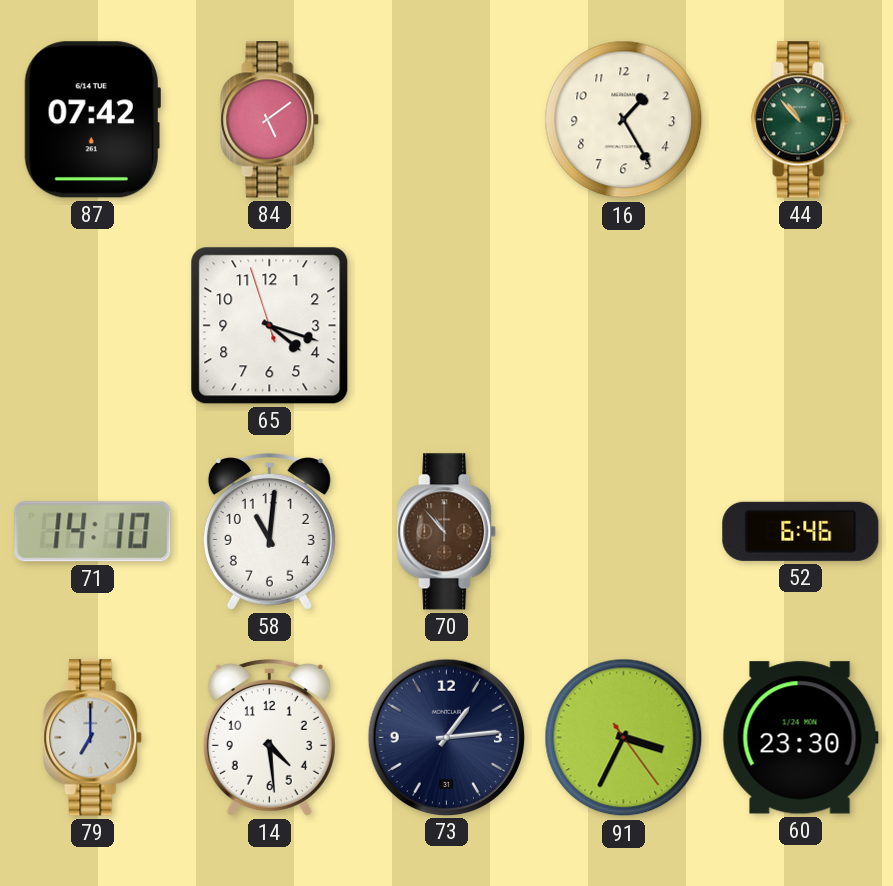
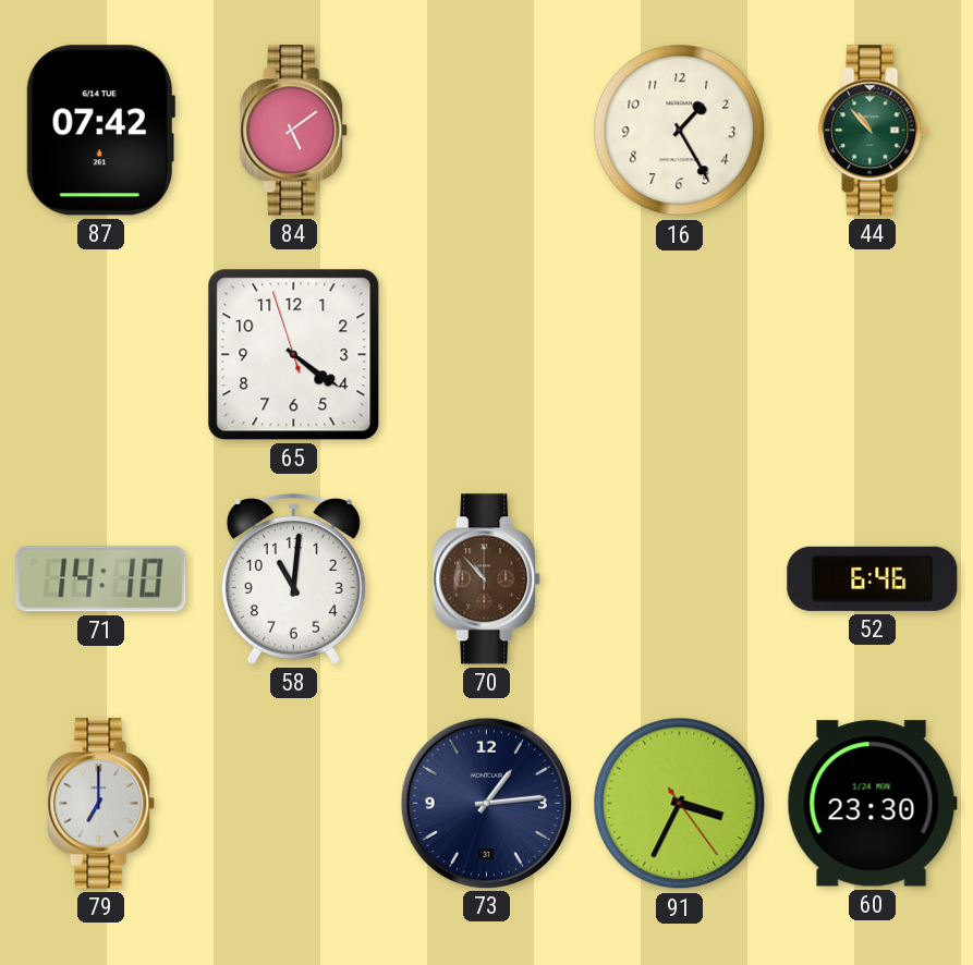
65: 4:17 -> 4:20
14: 4:29 -> none
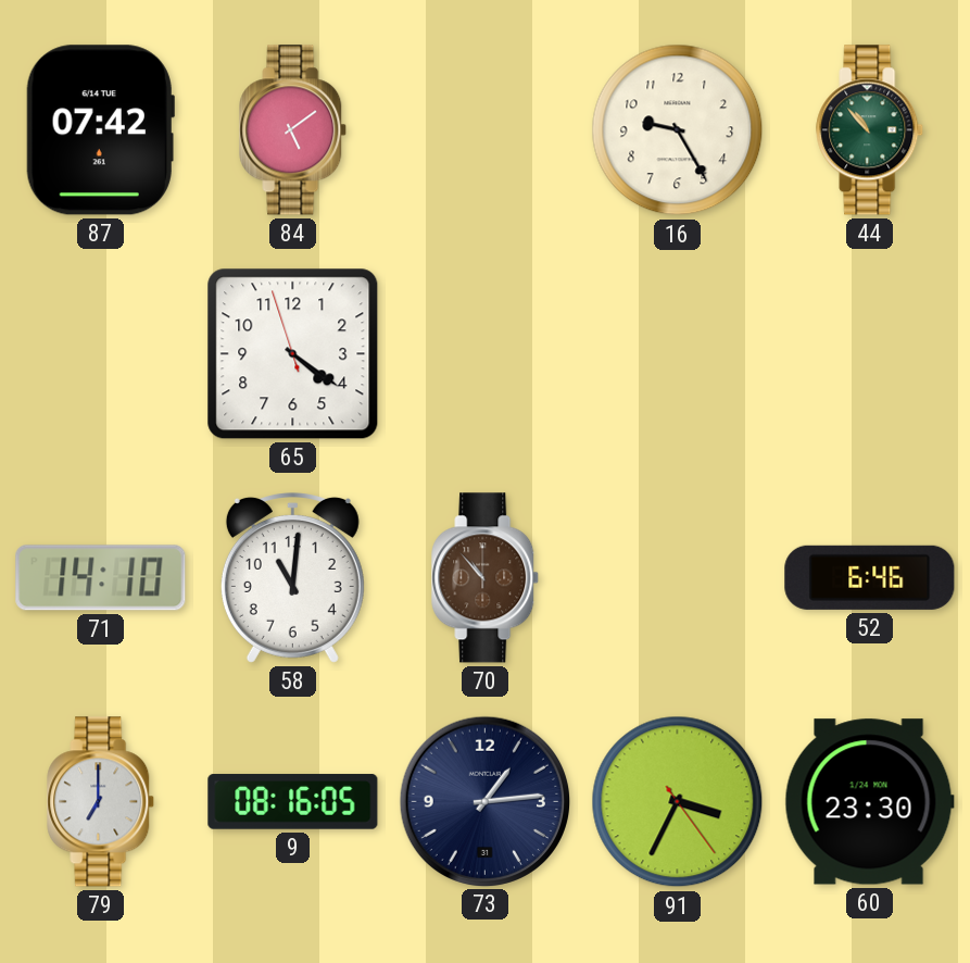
16: 1:25 -> 9:25
9: none -> 08:16
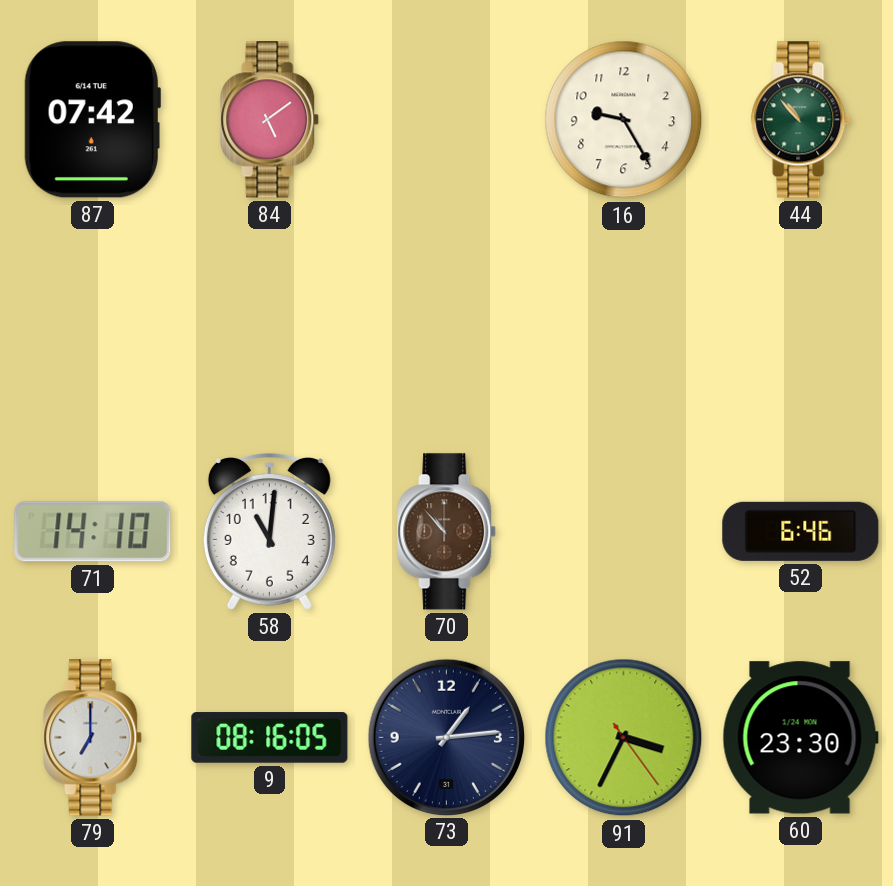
65: 4:20 -> none
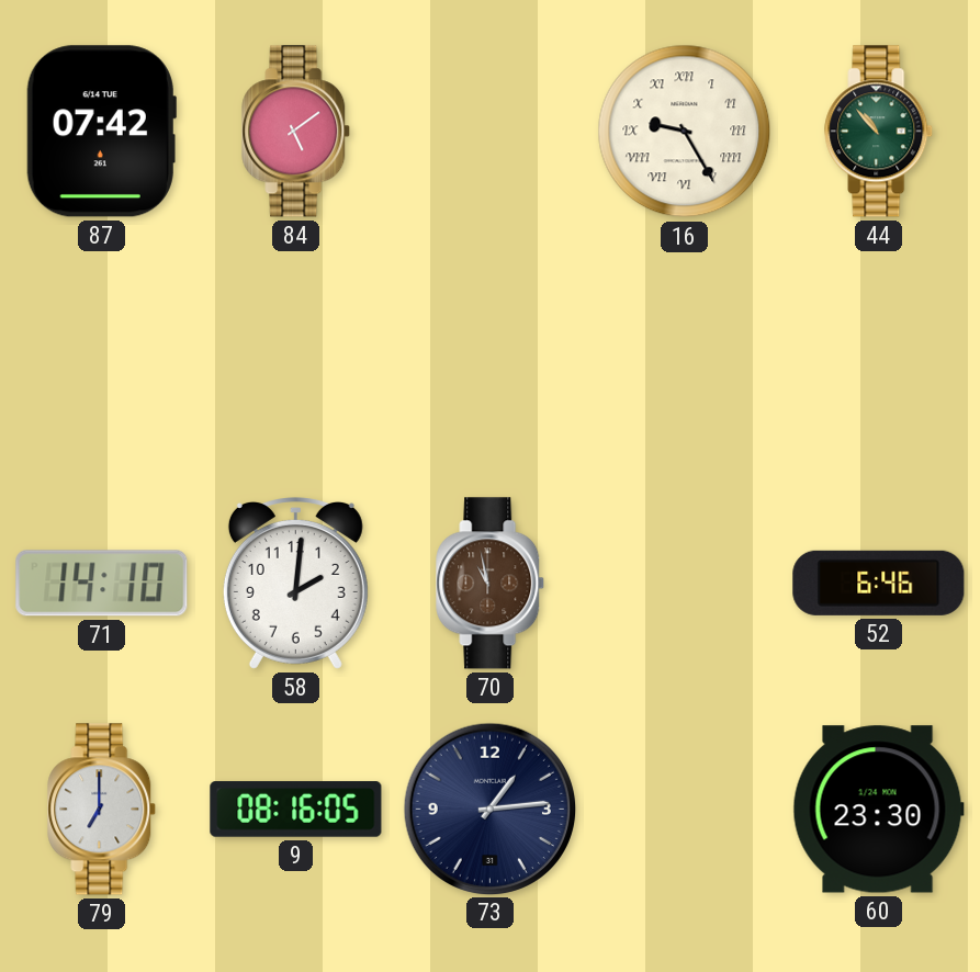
16 numerals: Arabic -> Roman
58: 11:01 -> 2:01
70: 10:53 -> 10:58
91: 3:34 -> none
